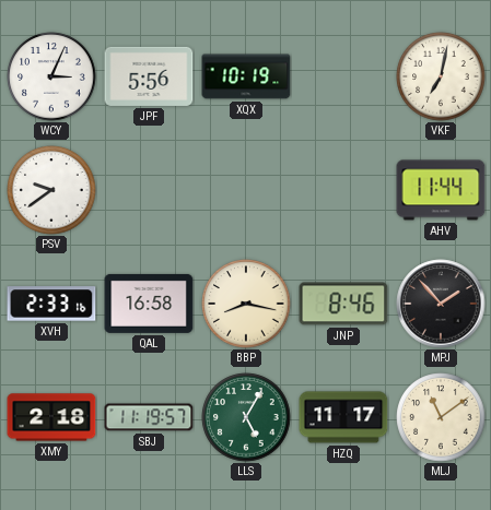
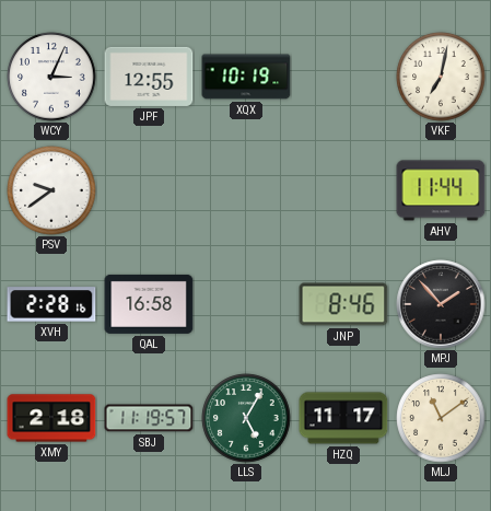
JPF: 5:56 -> 12:55
XVH: 2:33 -> 2:28
BBP: 8:17 -> none
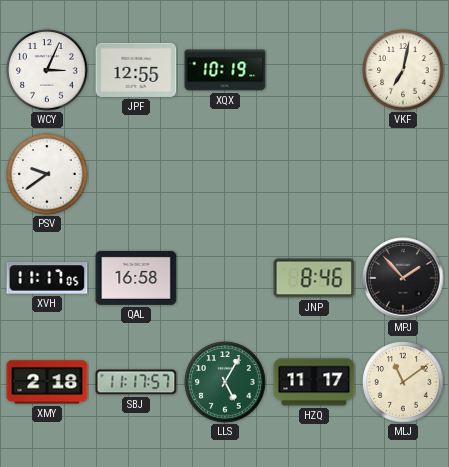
AHV: 11:44 -> none
XVH: 2:28 -> 11:17
SBJ: 11:19 -> 11:17
